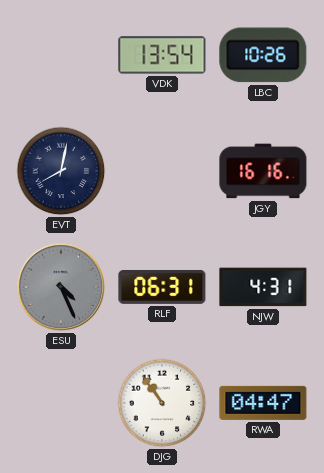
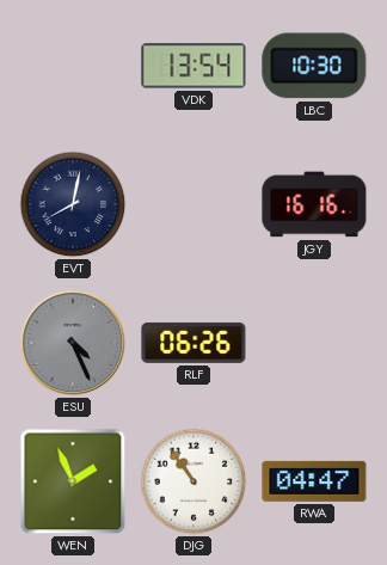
LBC: 10:26 -> 10:30
RLF: 06:31 -> 06:26
NJW: 4:31 -> none
WEN: none -> 1:56
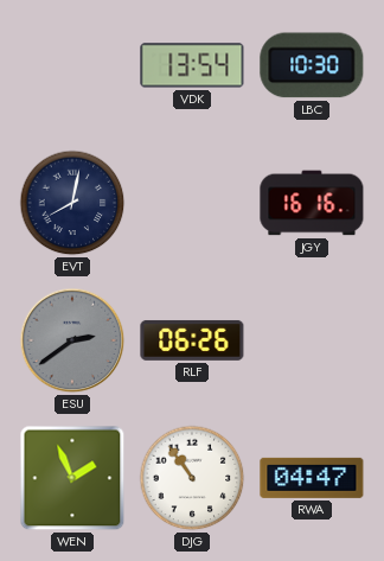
ESU: 4:26 -> 2:39
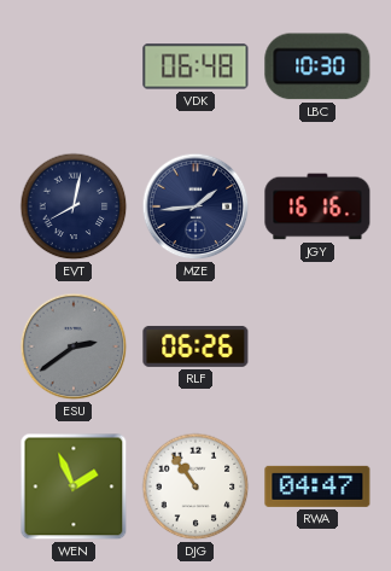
VDK: 13:54 -> 06:48
MZE: none -> 1:44
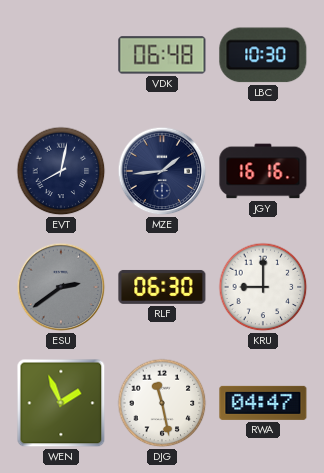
RLF: 06:26 -> 06:30
KRU: none -> 9:00
DJG: 10:54 -> 11:28
